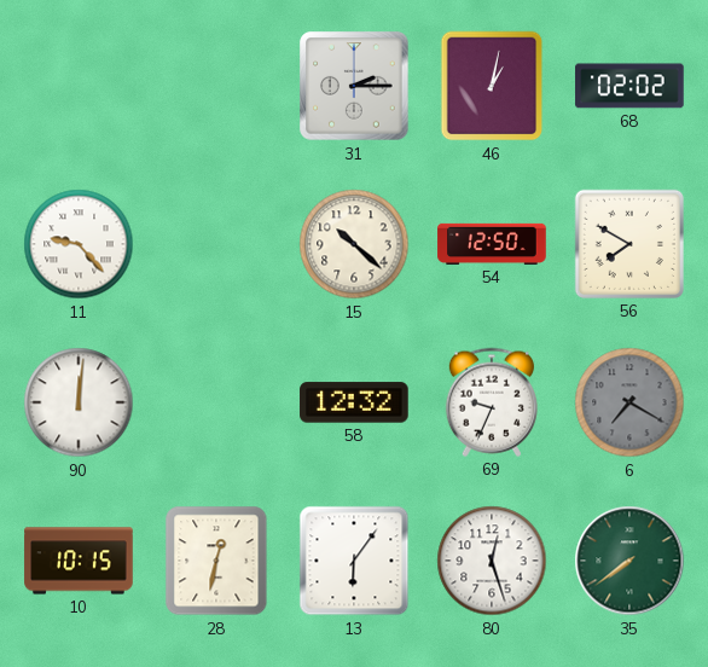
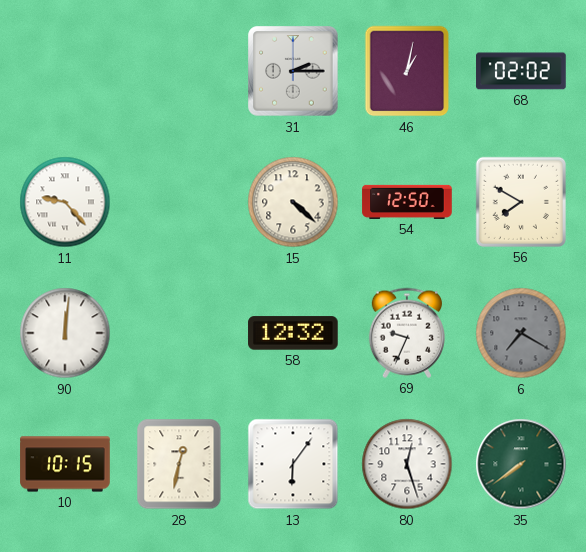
15: 10:22 -> 4:22
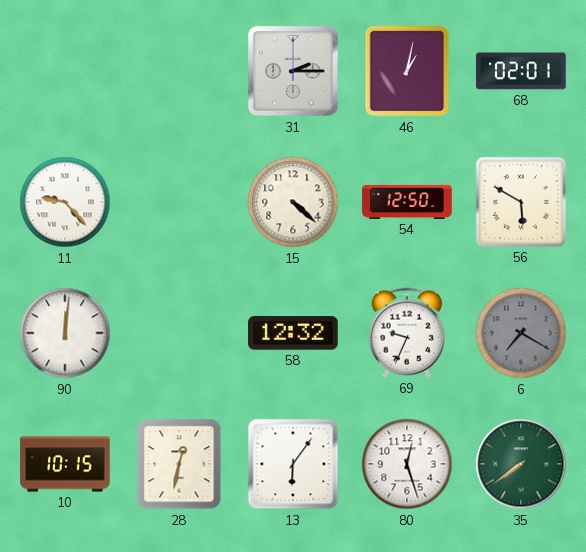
68: 02:02 -> 02:01
56: 7:50 -> 5:50
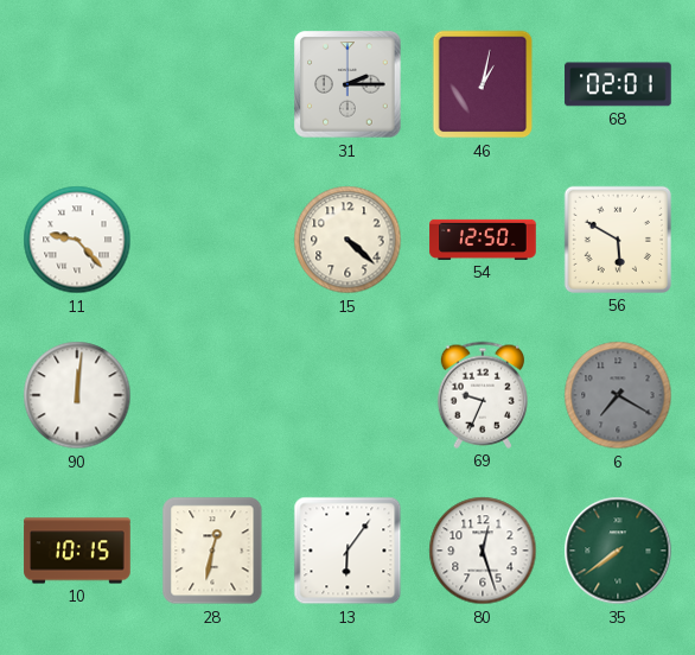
58: 12:32 -> none
